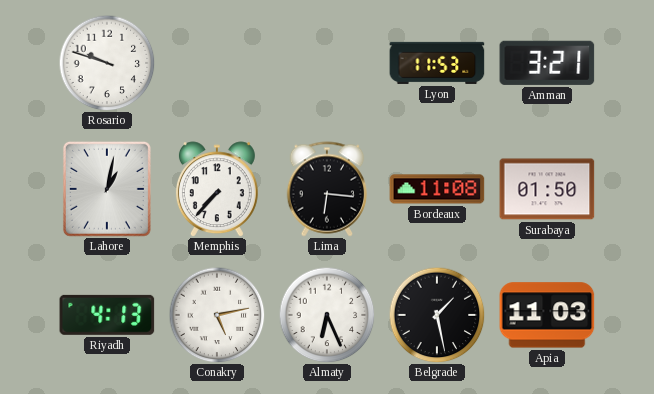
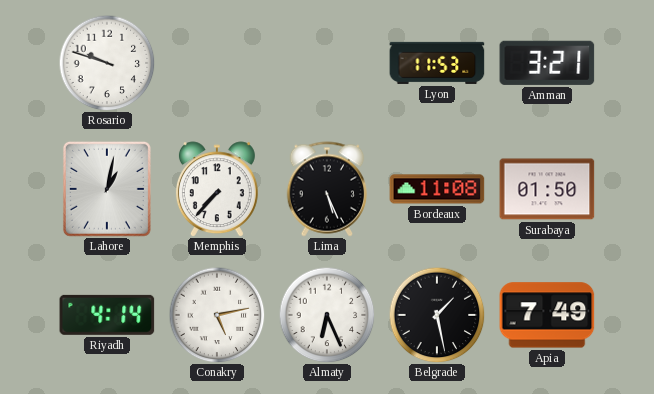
Lima: 6:16 -> 5:26
Riyadh: 4:13 -> 4:14
Apia: 11:03 -> 7:49
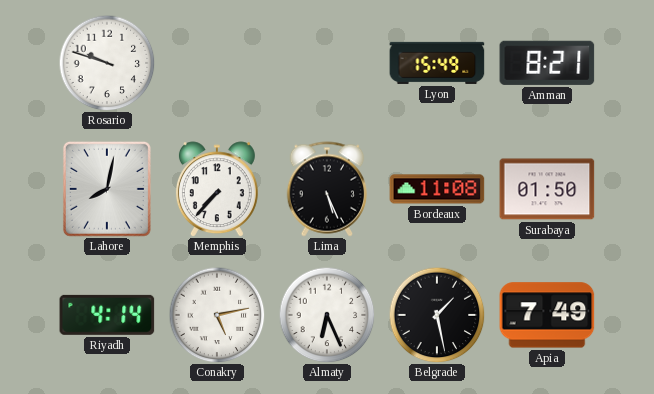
Lyon: 11:53 -> 15:49
Amman: 3:21 -> 8:21
Lahore: 1:02 -> 8:02
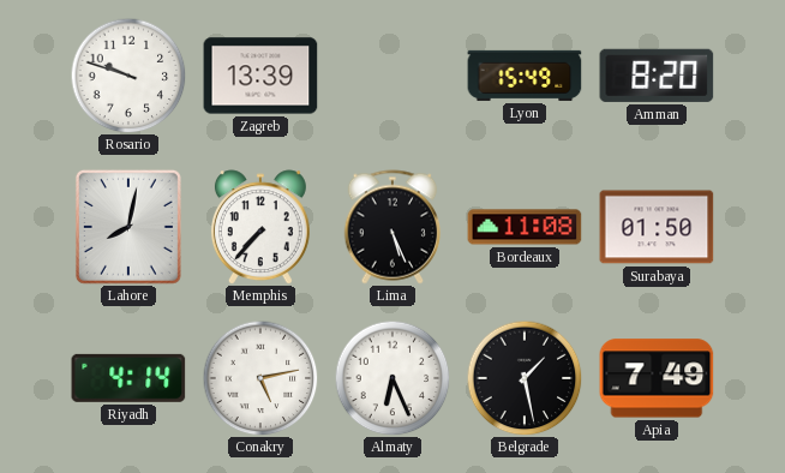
Zagreb: none -> 13:39
Amman: 8:21 -> 8:20
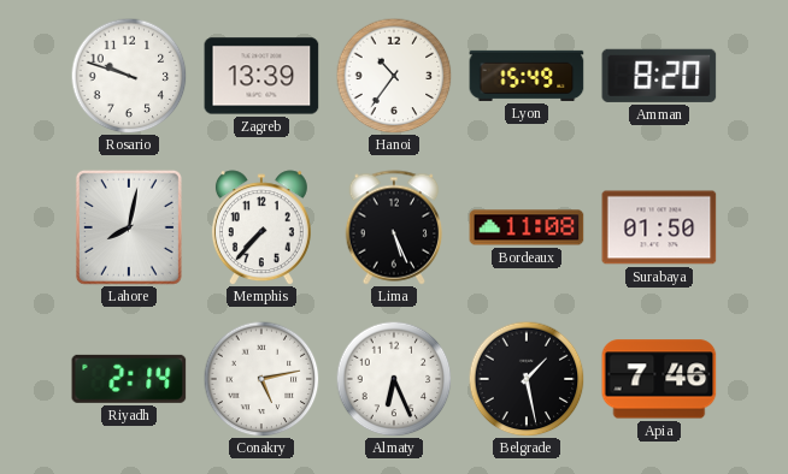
Hanoi: none -> 10:36
Riyadh: 4:14 -> 2:14
Apia: 7:49 -> 7:46
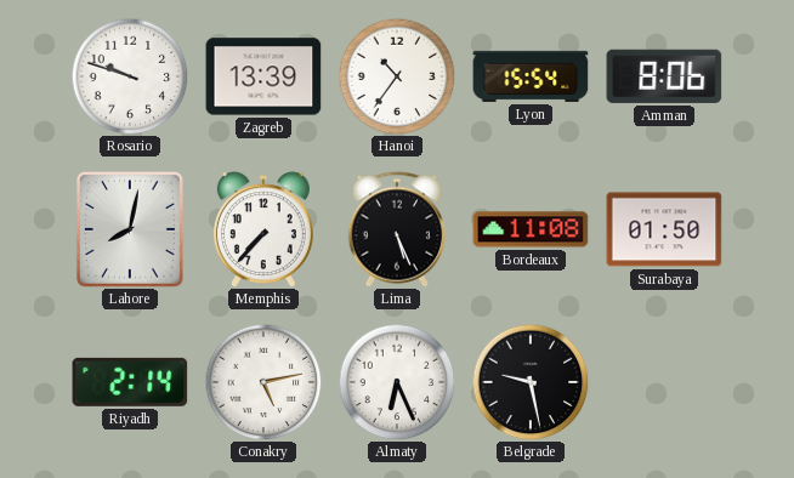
Lyon: 15:49 -> 15:54
Amman: 8:20 -> 8:06
Belgrade: 1:28 -> 9:28
Apia: 7:46 -> none
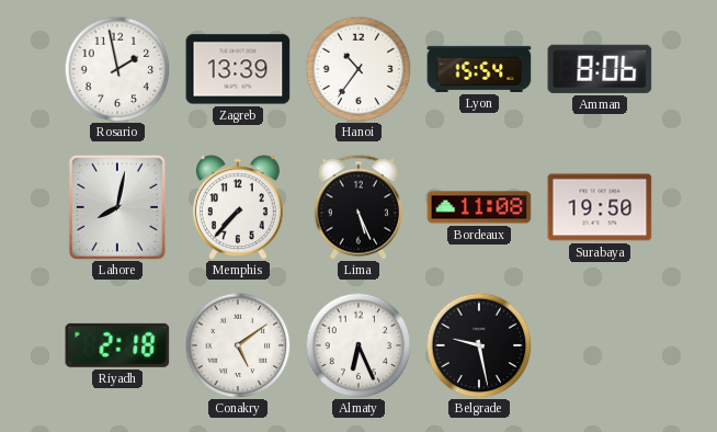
Rosario: 9:48 -> 1:58
Surabaya: 01:50 -> 19:50
Riyadh: 2:14 -> 2:18
Conakry: 5:13 -> 5:09
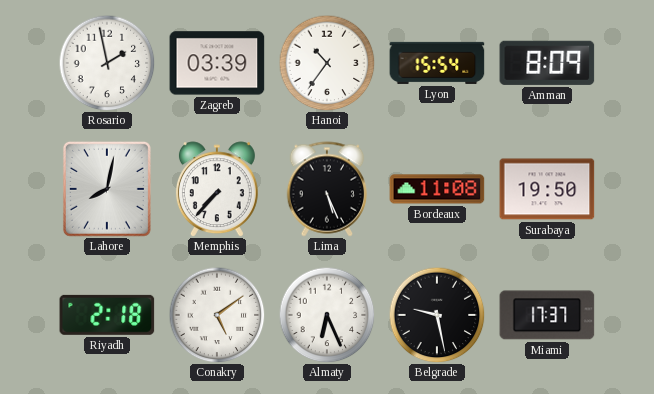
Zagreb: 13:39 -> 03:39
Amman: 8:06 -> 8:09
Miami: none -> 17:37
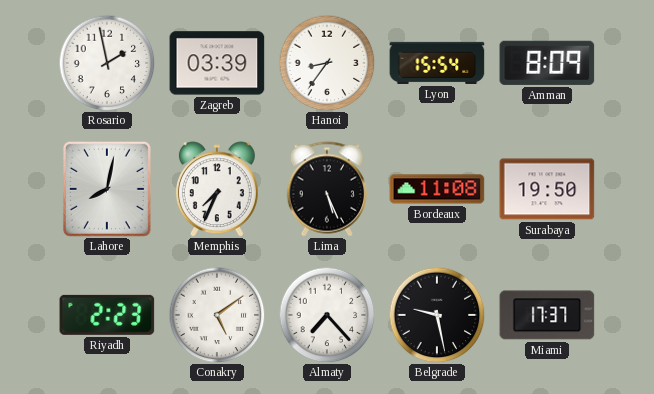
Hanoi: 10:36 -> 8:36
Memphis: 7:37 -> 7:34
Riyadh: 2:18 -> 2:23
Almaty: 6:26 -> 7:23
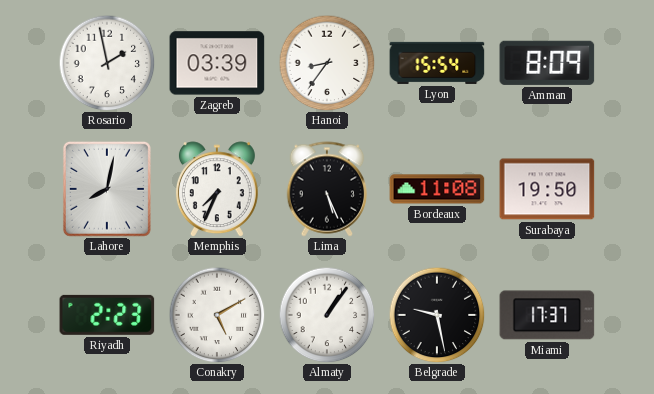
Conakry: 5:09 -> 5:10
Almaty: 7:23 -> 1:06
